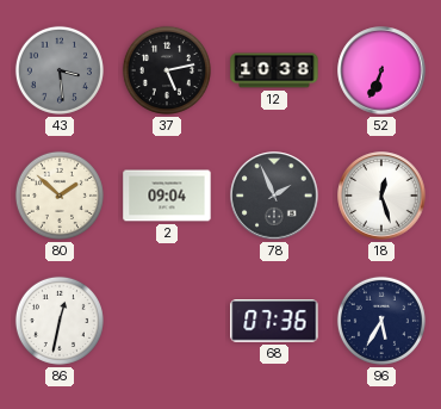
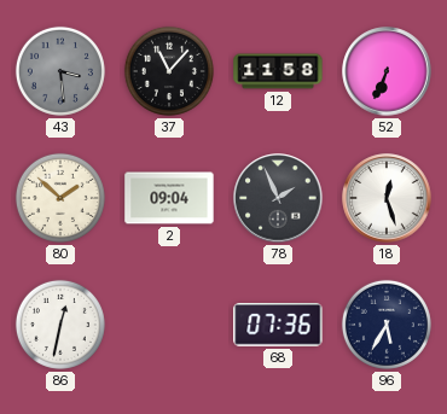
37: 5:13 -> 11:07
12: 10:38 -> 11:58
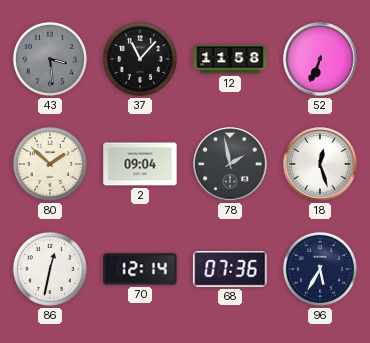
78: 1:56 -> 1:58
70: none -> 12:14
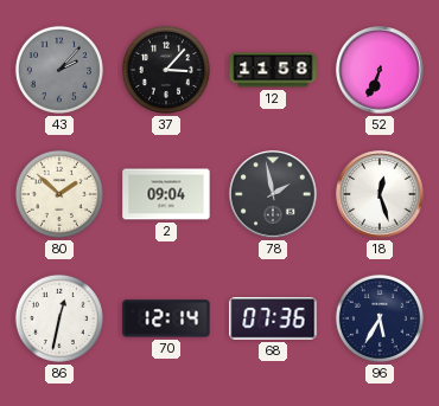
43: 3:29 -> 2:07
37: 11:07 -> 3:07
